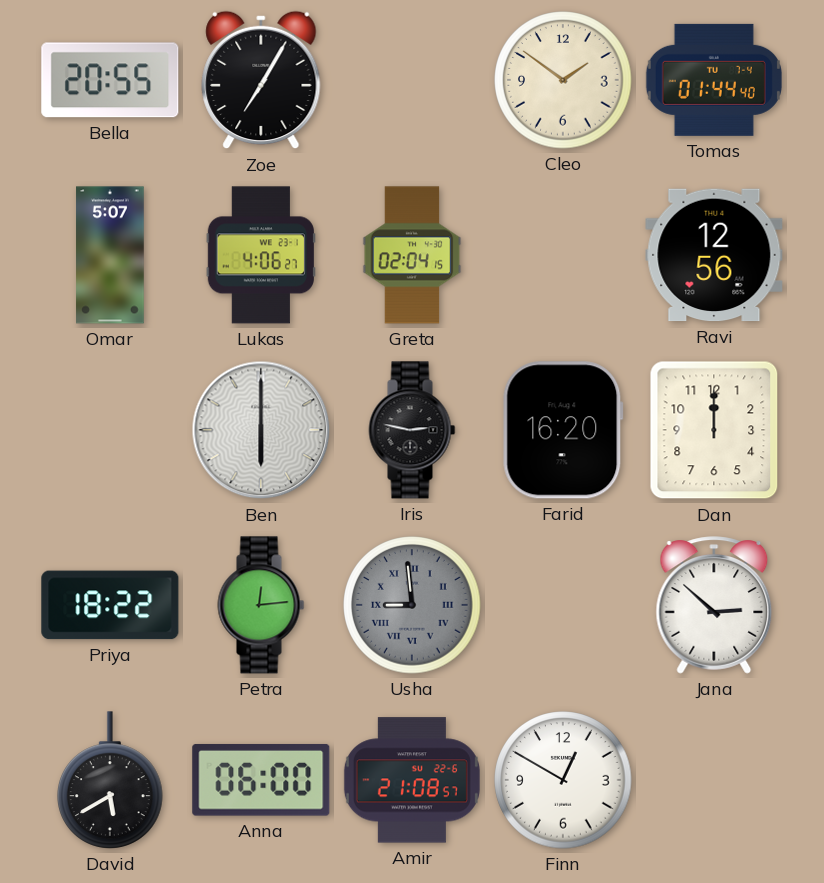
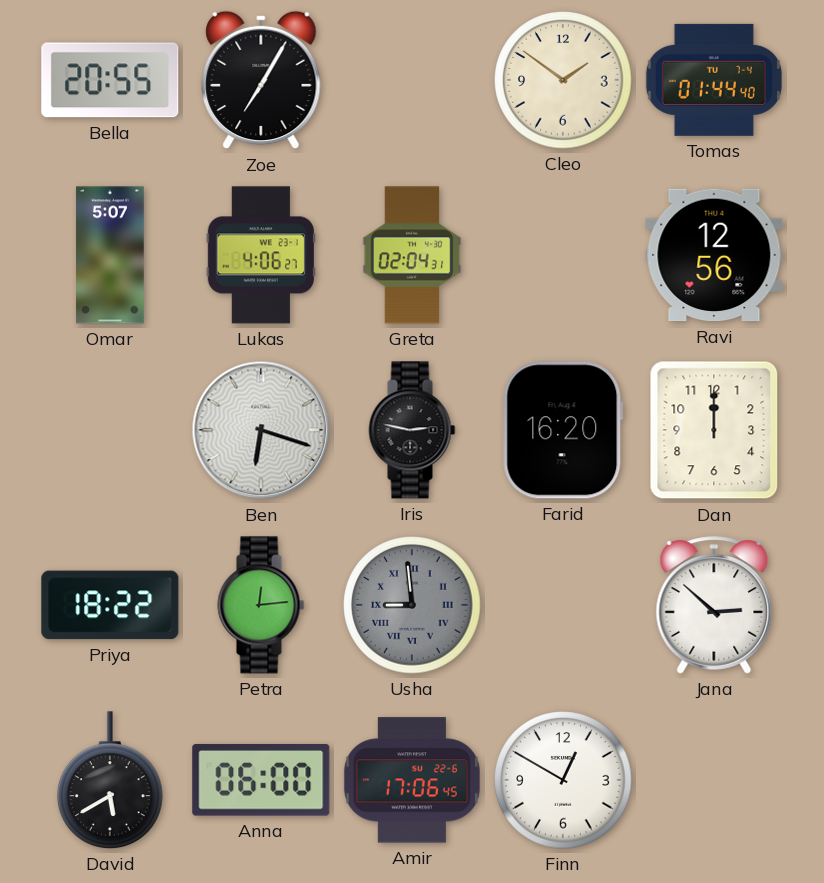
Greta: 02:04:15 -> 02:04:31
Ben: 6:00 -> 6:18
Amir: 21:08 -> 17:06
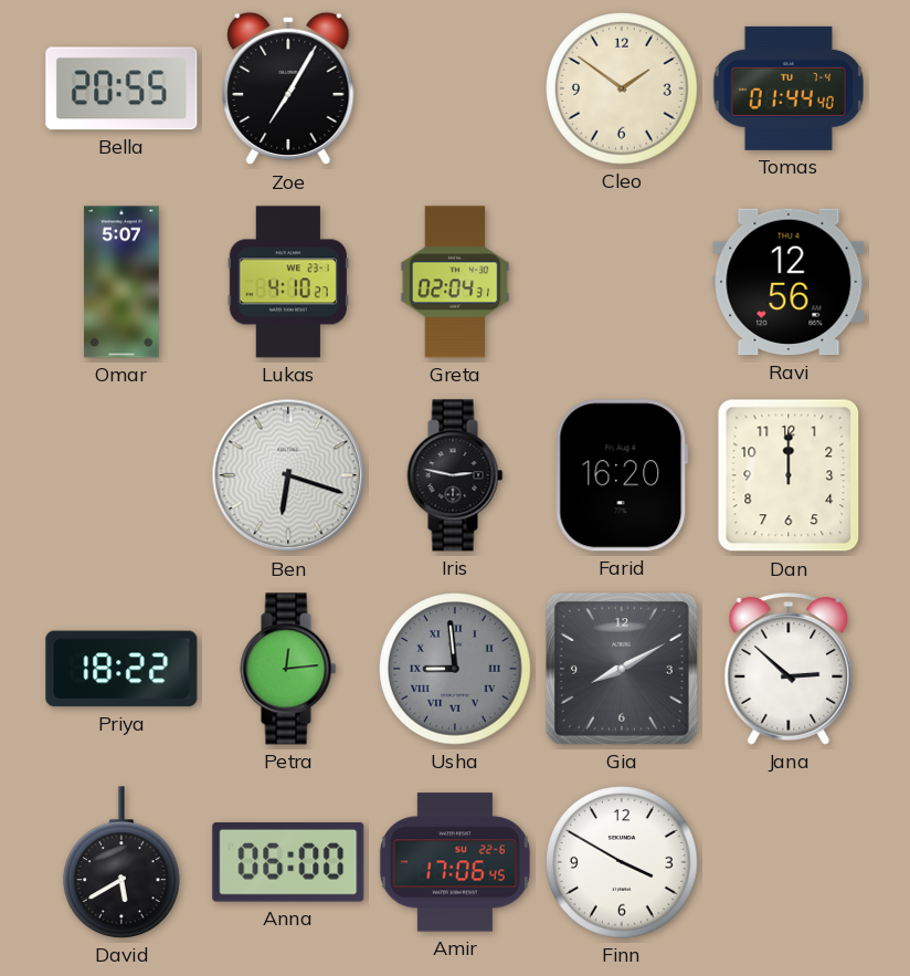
Lukas: 4:06 -> 4:10
Gia: none -> 8:10
Finn: 12:50 -> 3:50
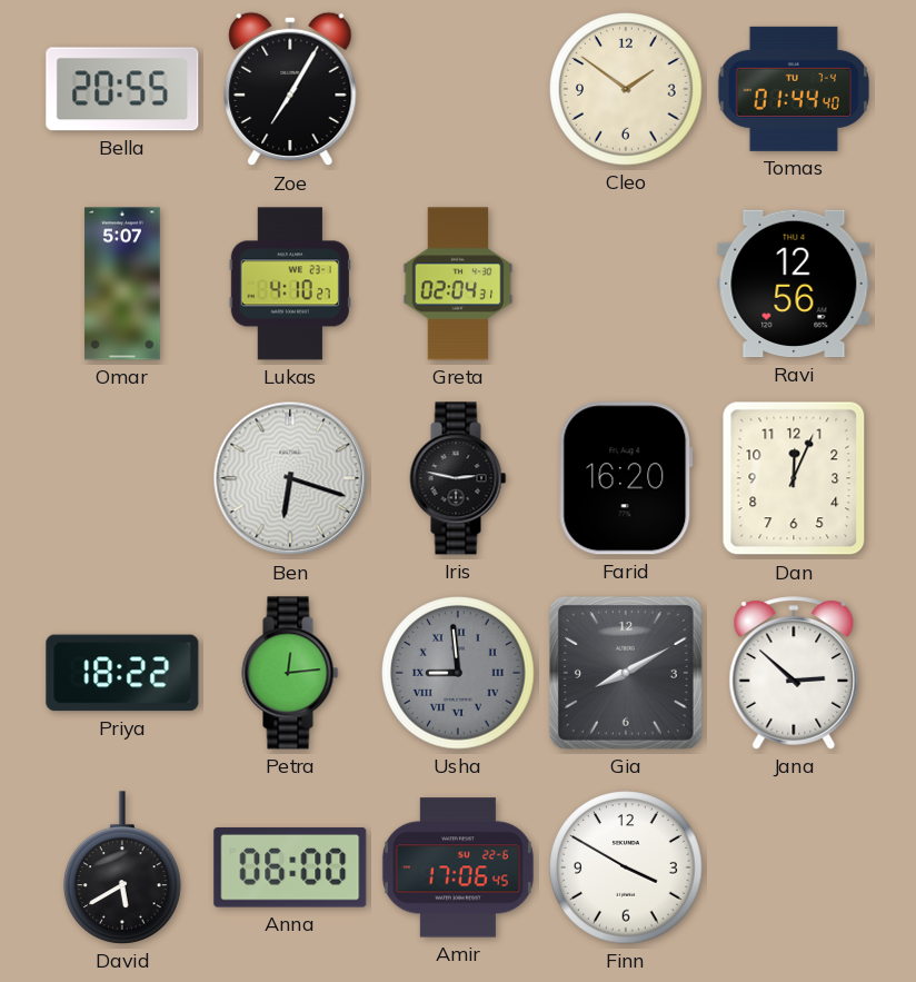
Dan: 12:00 -> 12:04
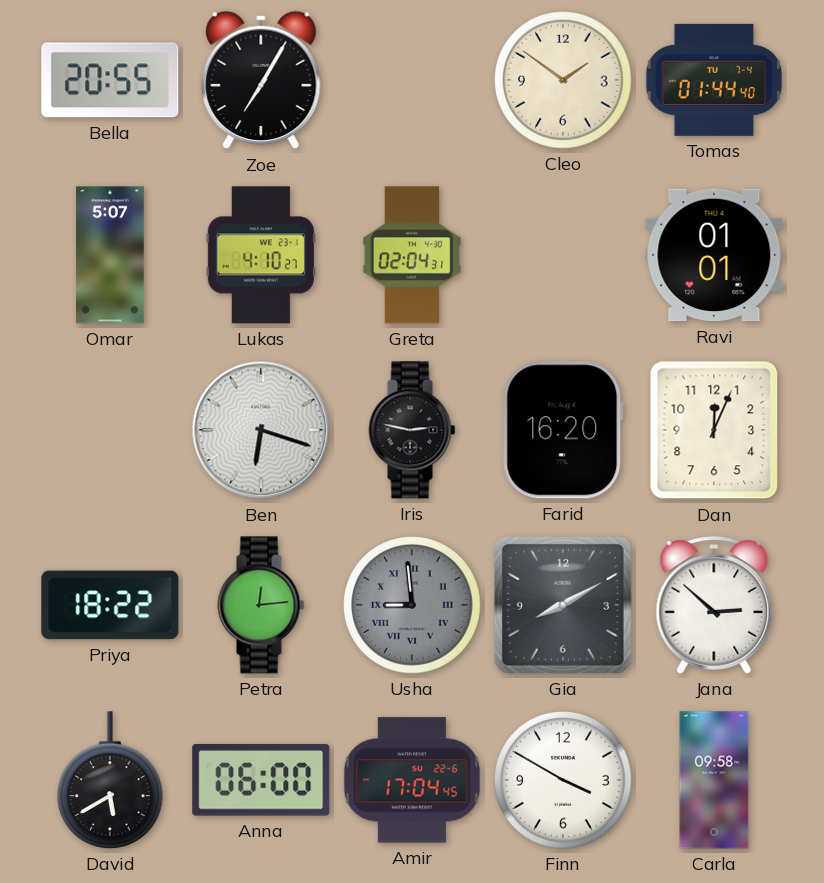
Ravi: 12:56 -> 01:01
Amir: 17:06 -> 17:04
Carla: none -> 09:58
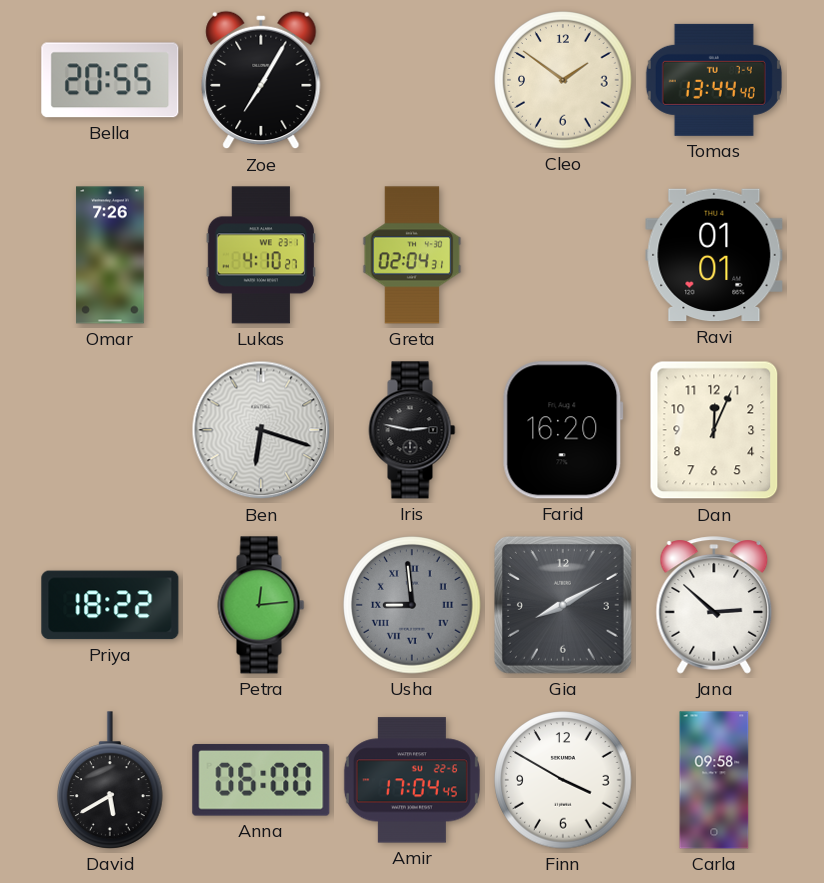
Tomas: 01:44 -> 13:44
Omar: 5:07 -> 7:26
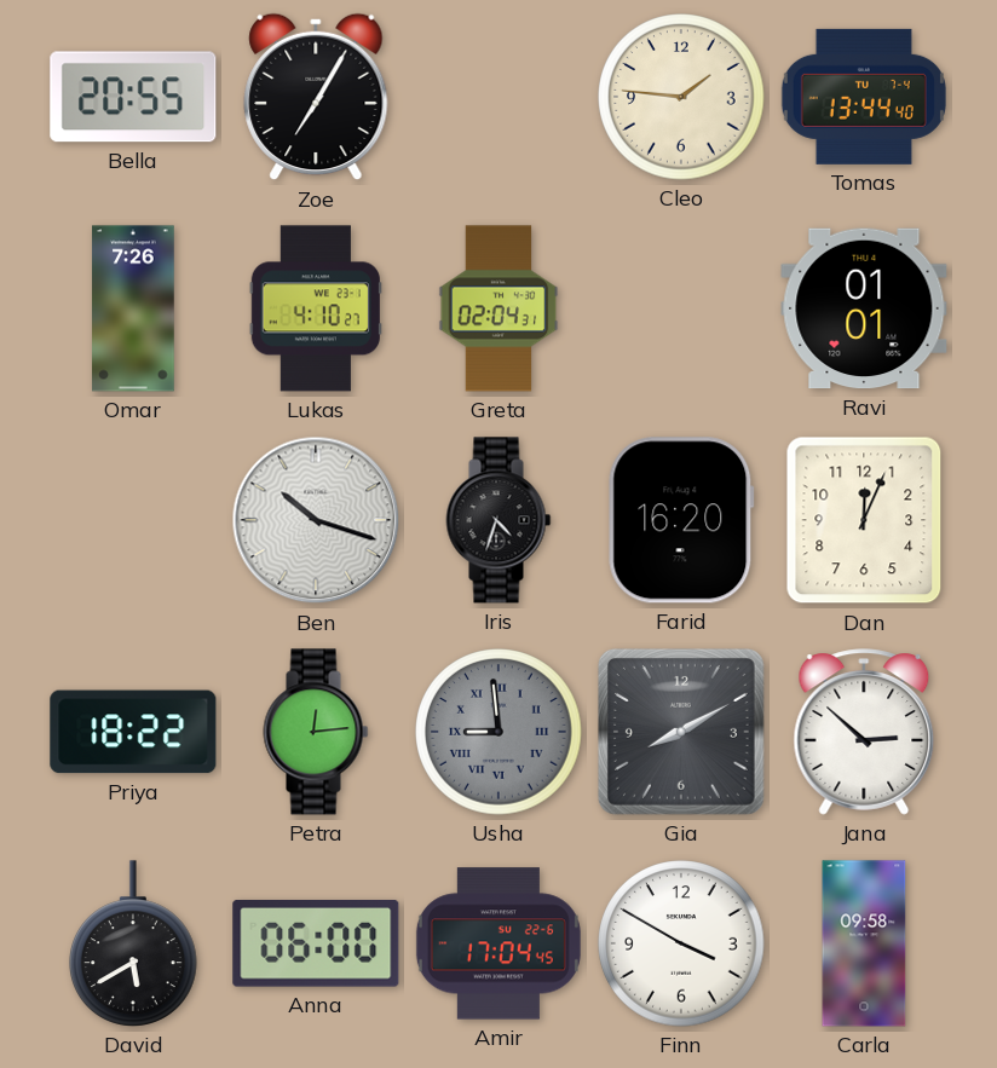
Cleo: 1:51 -> 1:46
Ben: 6:18 -> 10:18
Iris: 2:47 -> 4:33
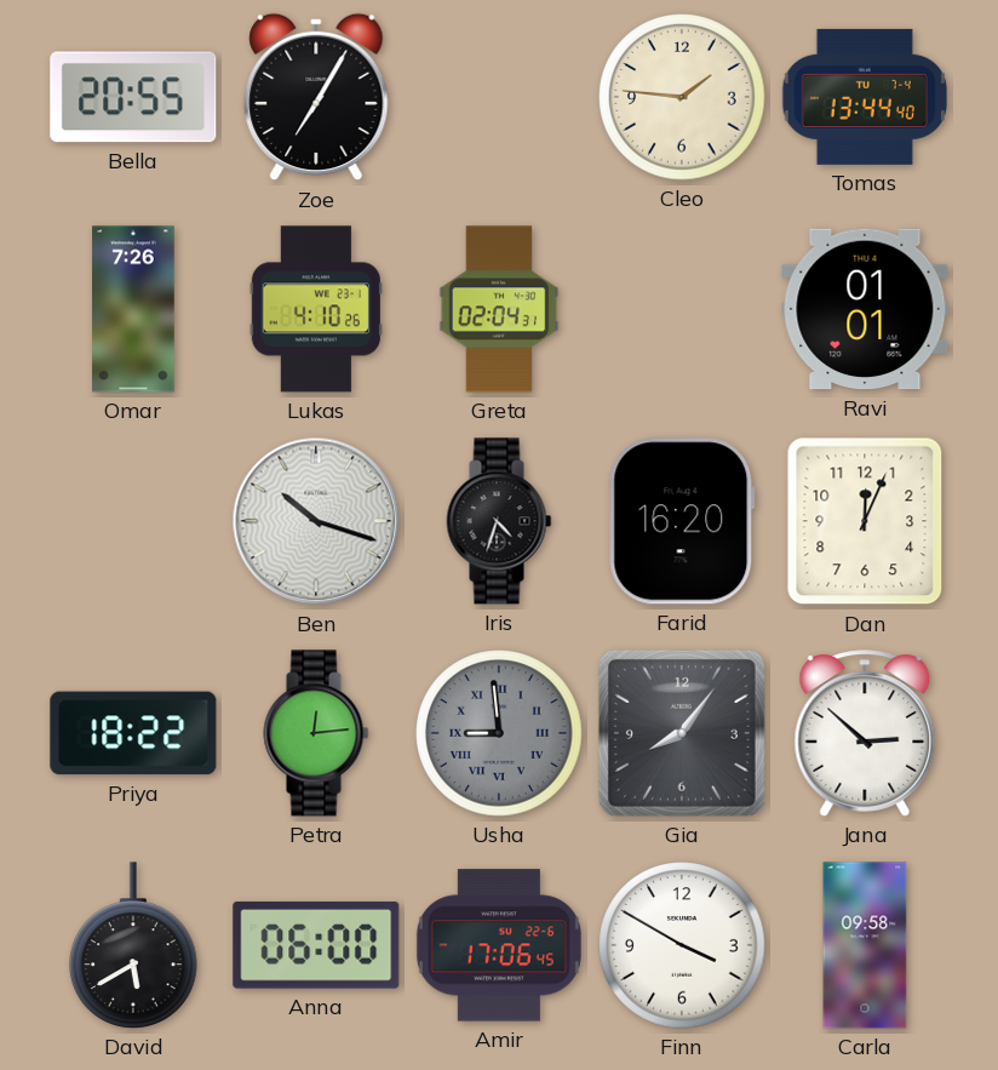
Lukas: 4:10:27 -> 4:10:26
Gia: 8:10 -> 8:06
Amir: 17:04 -> 17:06
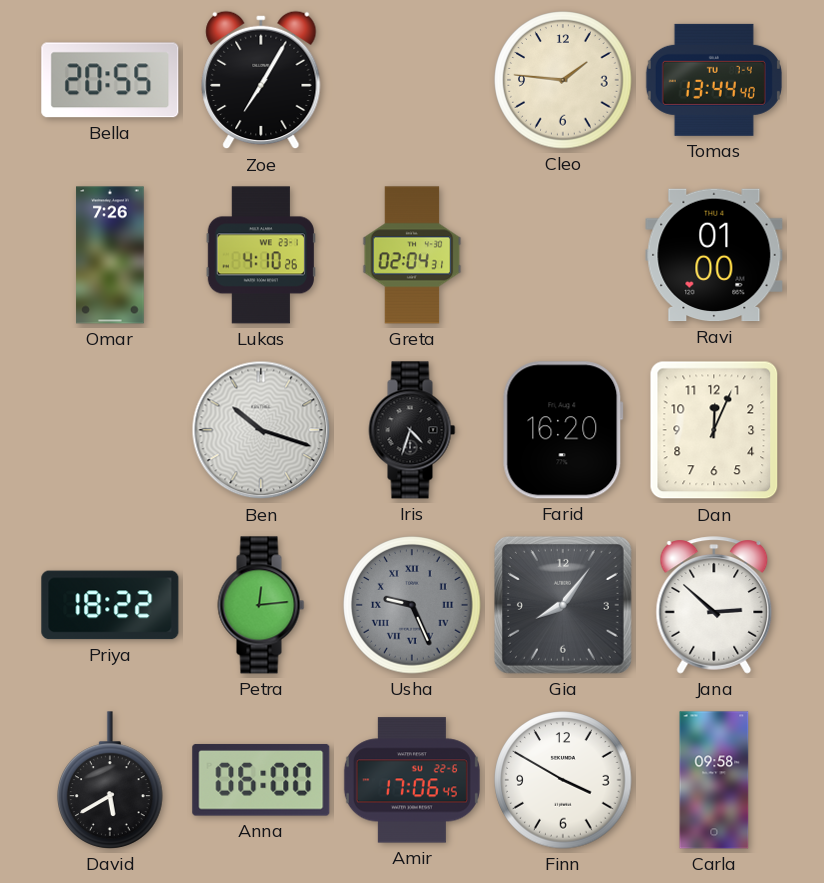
Ravi: 01:01 -> 01:00
Usha: 8:59 -> 9:26
